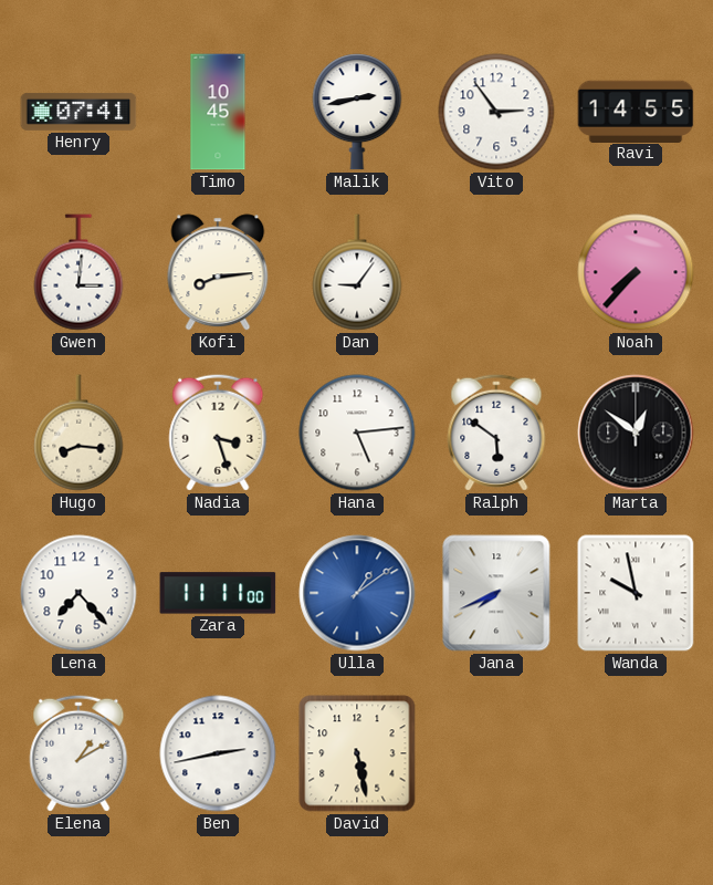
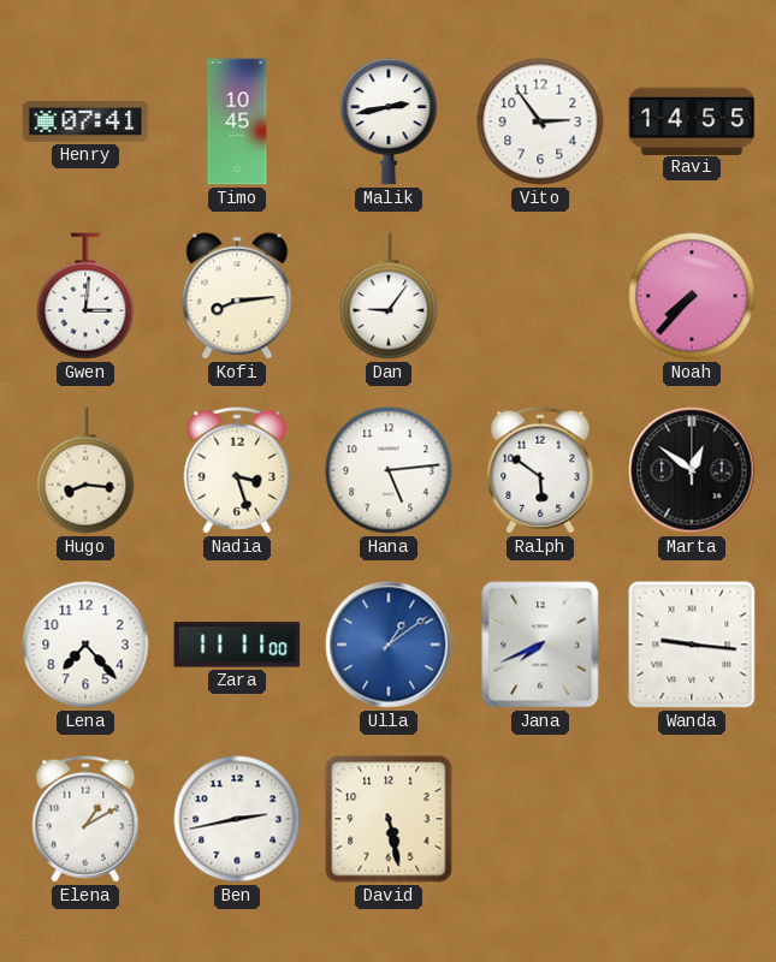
Wanda: 9:58 -> 9:16
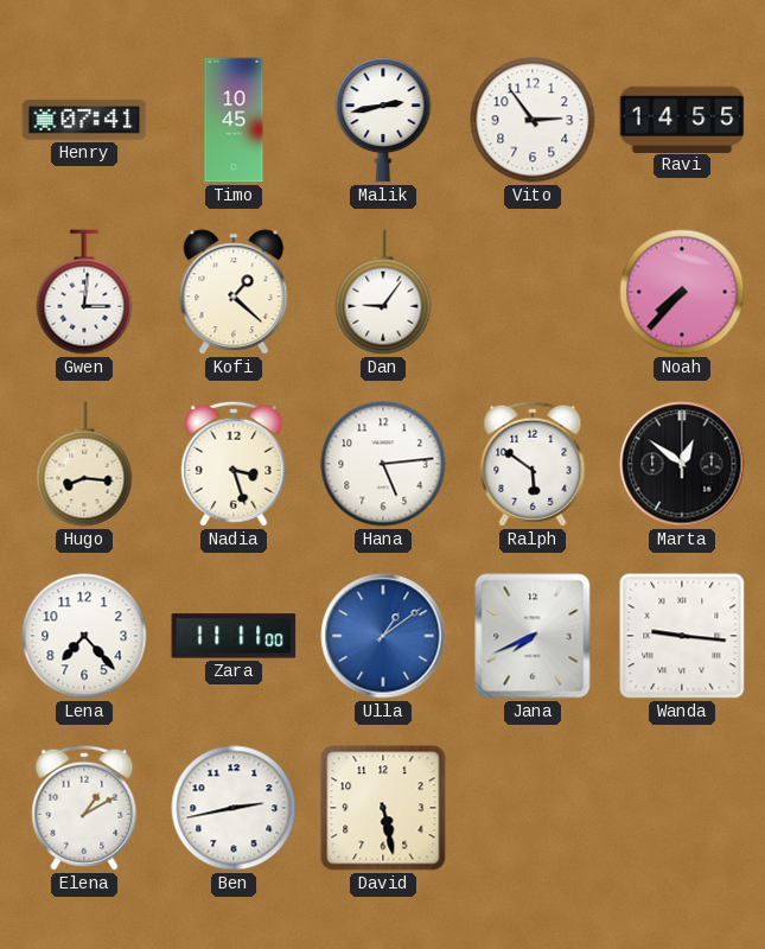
Kofi: 8:14 -> 1:22
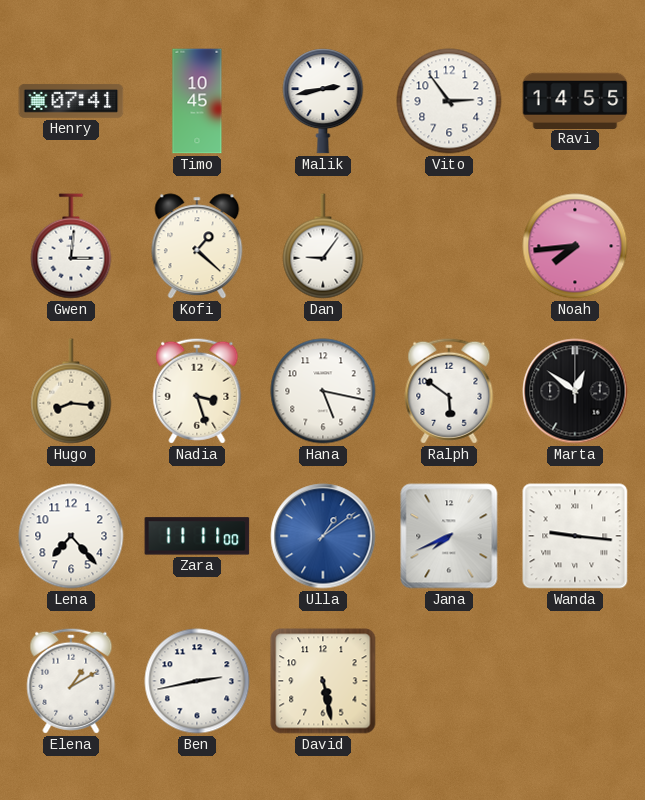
Noah: 7:37 -> 7:44
Hana: 5:14 -> 5:17
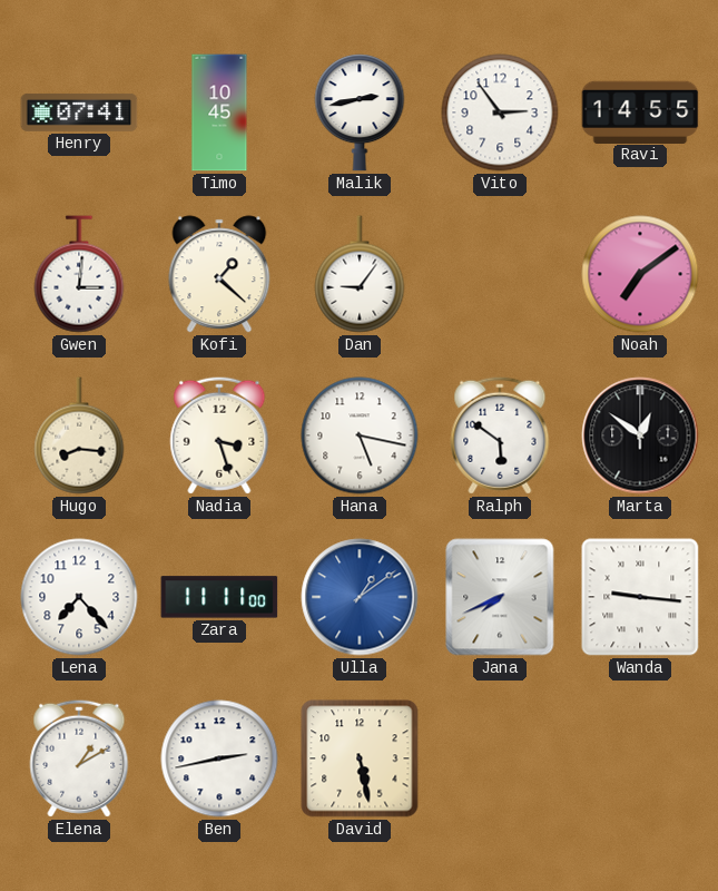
Noah: 7:44 -> 7:09
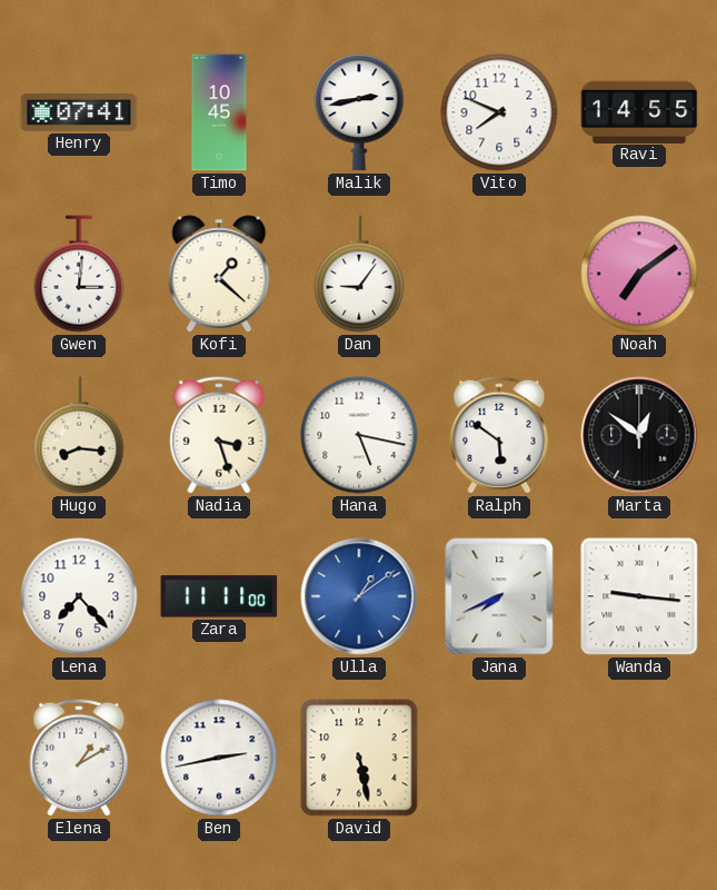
Vito: 2:54 -> 7:49
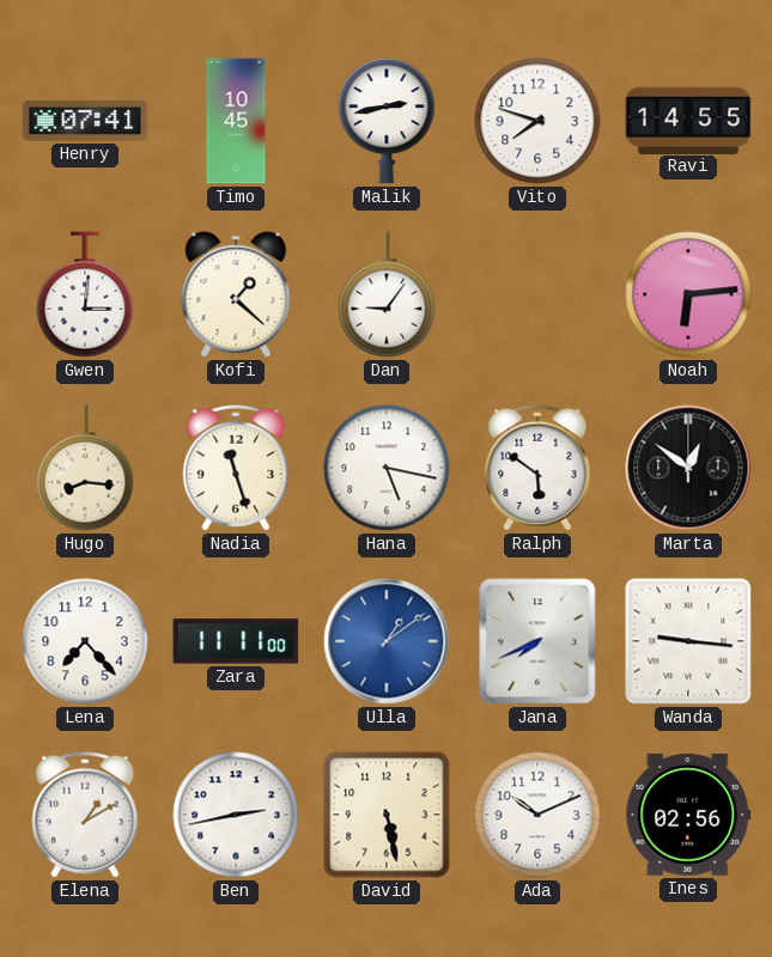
Vito: 7:49 -> 7:48
Noah: 7:09 -> 6:14
Nadia: 3:27 -> 11:27
Ada: none -> 10:11
Ines: none -> 02:56
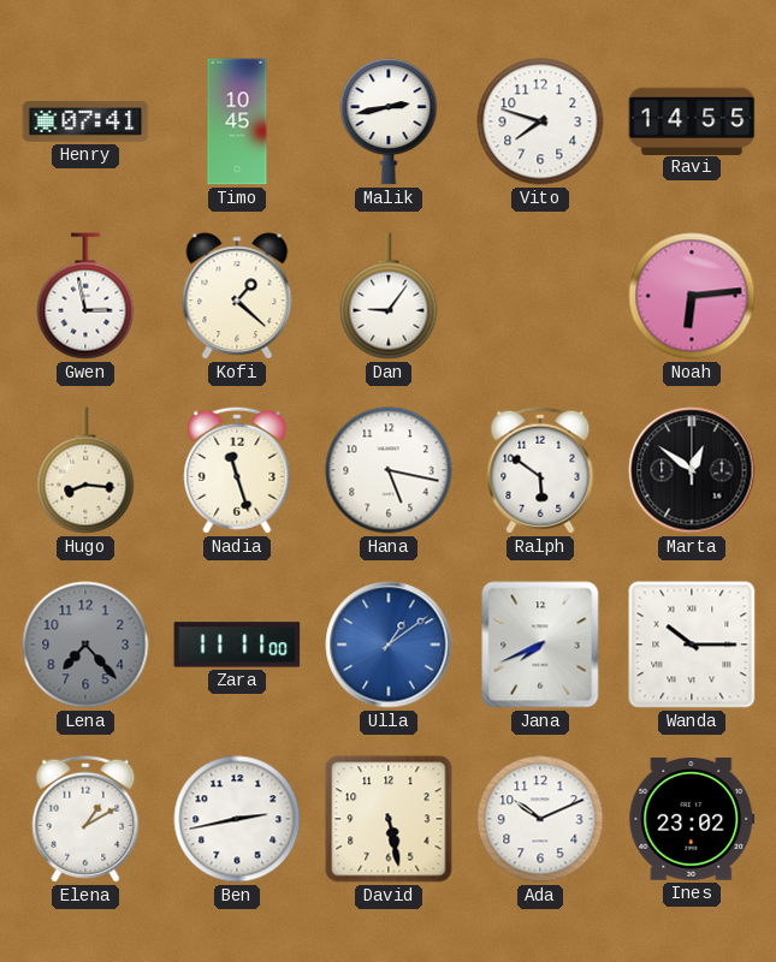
Gwen: 3:01 -> 2:58
Lena dial: white -> grey
Wanda: 9:16 -> 10:15
Ines: 02:56 -> 23:02
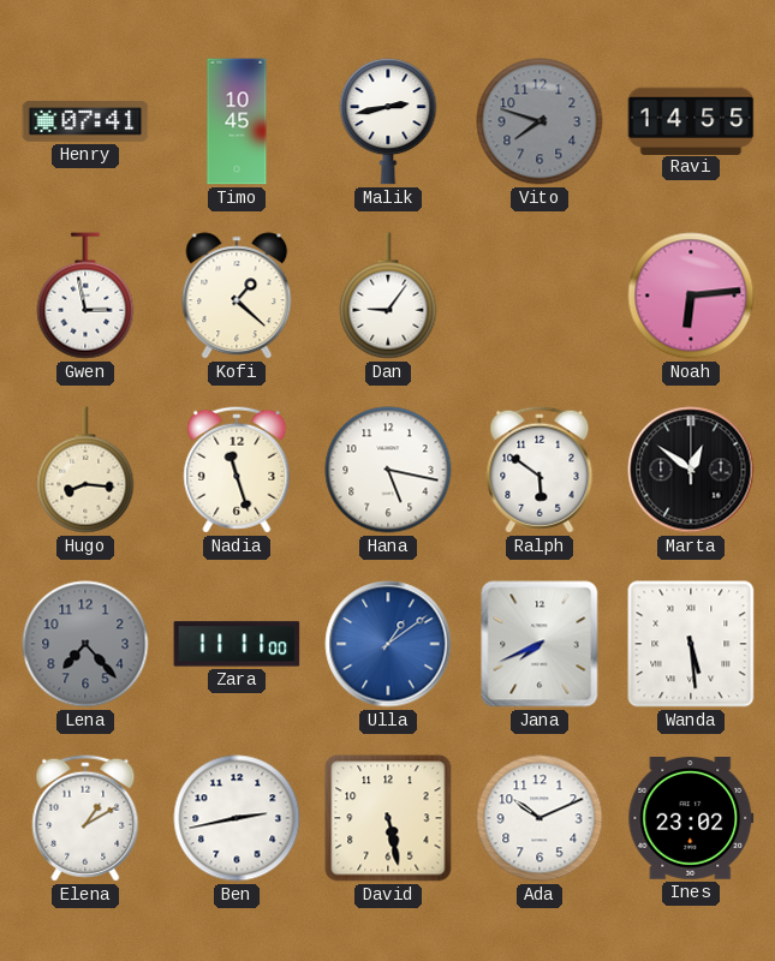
Vito dial: white -> grey
Wanda: 10:15 -> 5:29
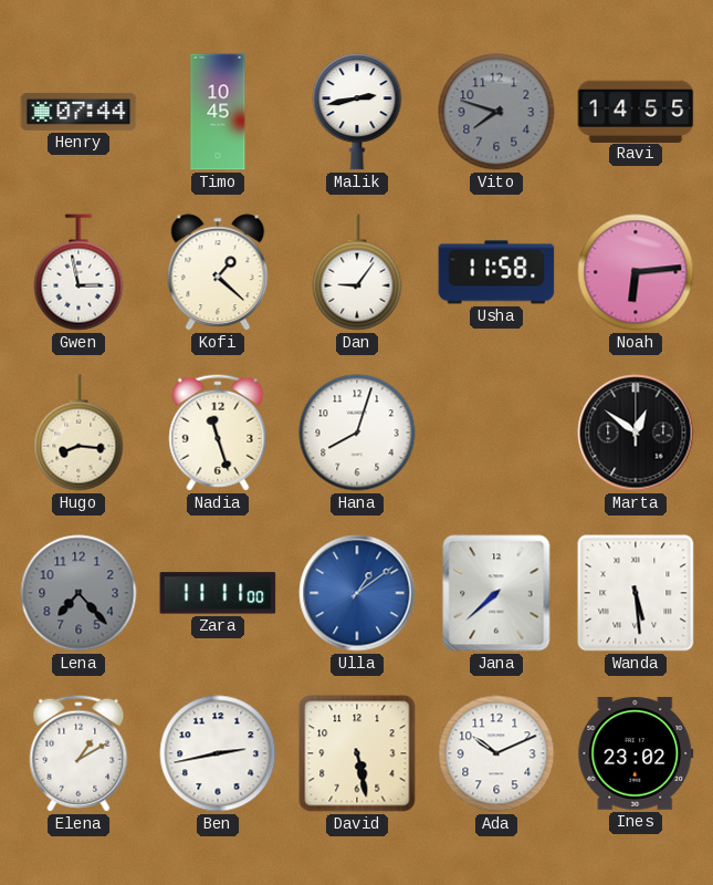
Henry: 07:41 -> 07:44
Usha: none -> 11:58
Hana: 5:17 -> 8:03
Ralph: 5:51 -> none
Jana: 7:41 -> 7:38
